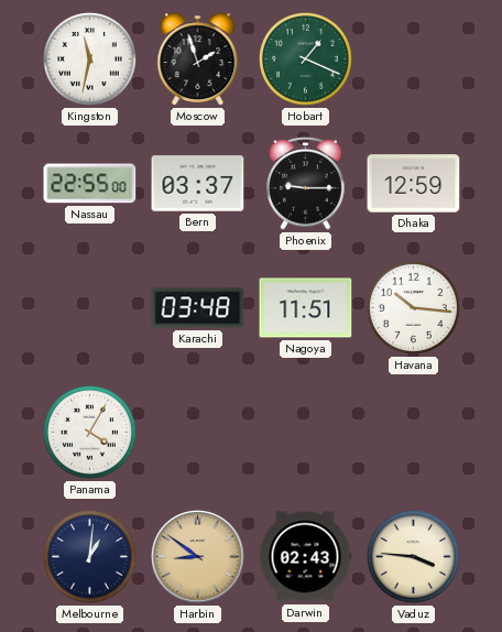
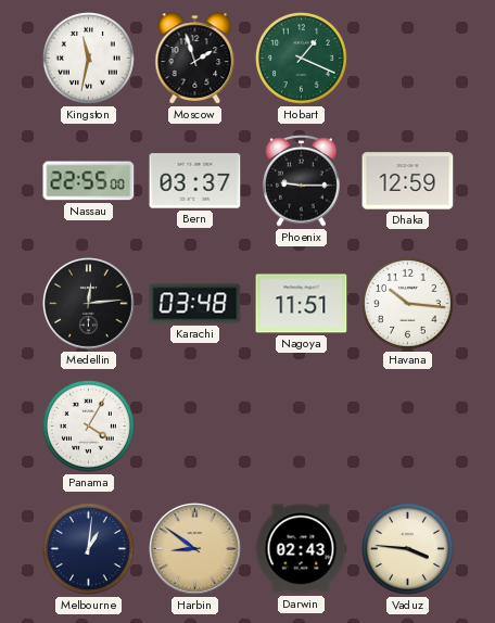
Medellin: none -> 12:14
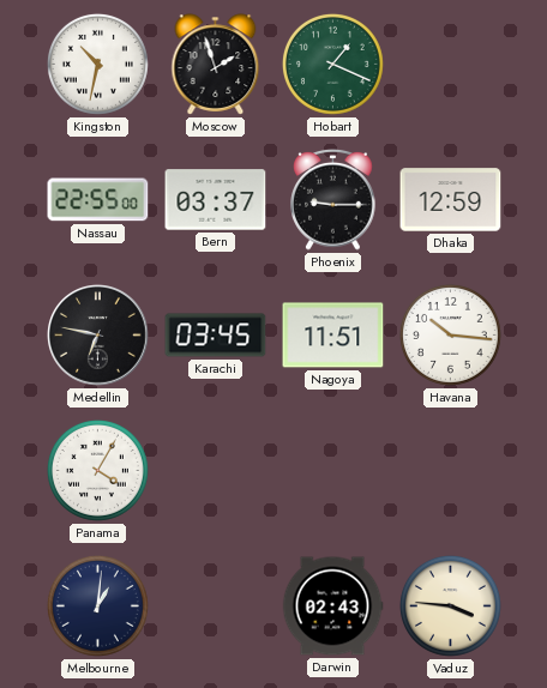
Kingston: 11:32 -> 10:32
Medellin: 12:14 -> 6:47
Karachi: 03:48 -> 03:45
Harbin: 8:51 -> none
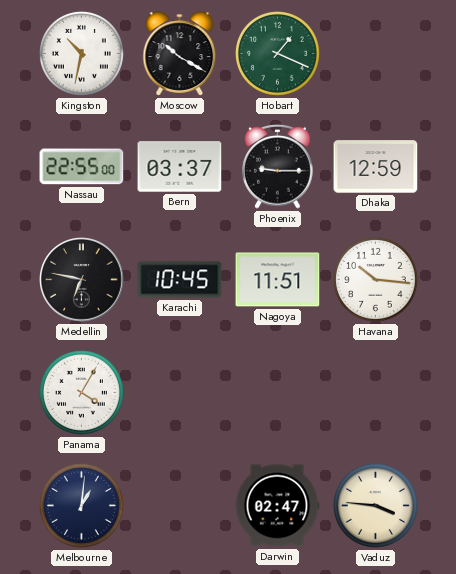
Moscow: 1:57 -> 10:20
Karachi: 03:45 -> 10:45
Darwin: 02:43 -> 02:47
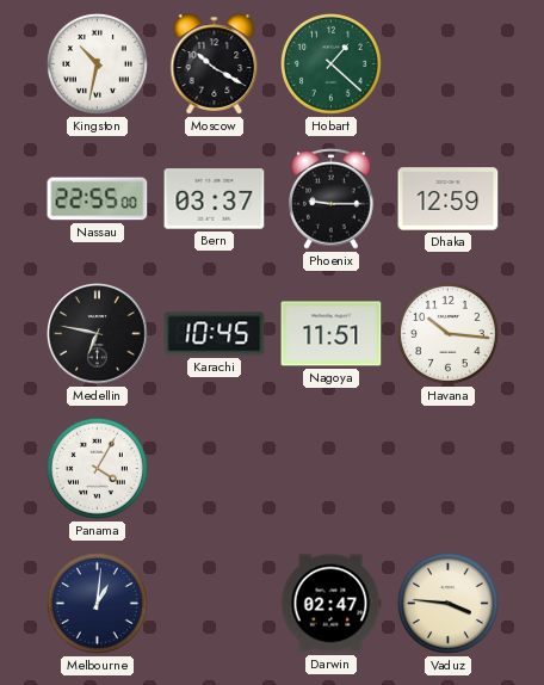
Hobart: 1:19 -> 1:22
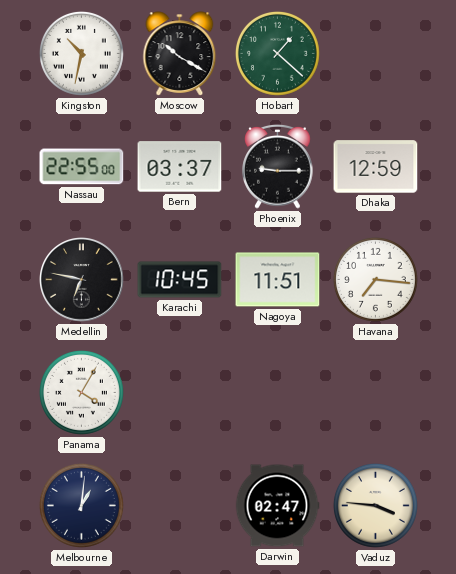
Havana: 10:16 -> 7:16
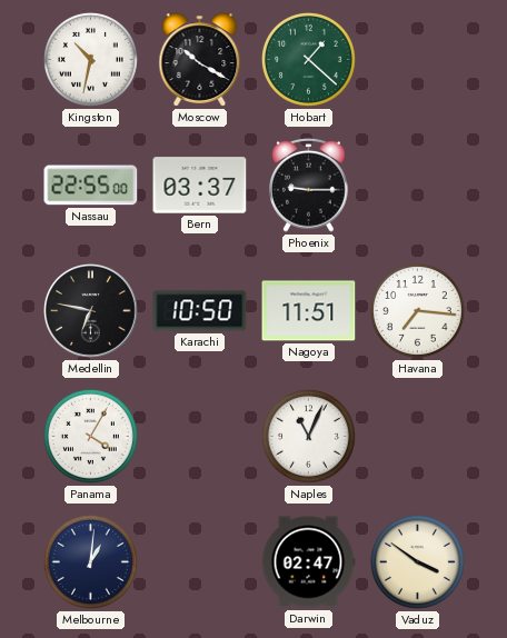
Dhaka: 12:59 -> none
Karachi: 10:45 -> 10:50
Naples: none -> 11:04
Vaduz: 3:46 -> 3:51
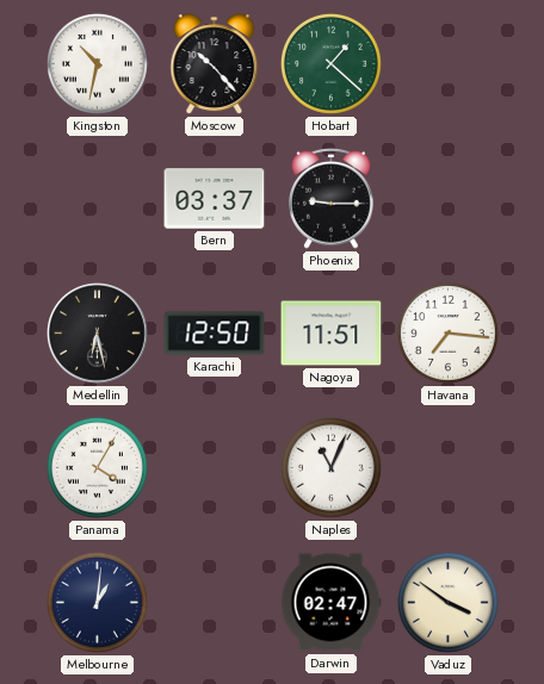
Moscow: 10:20 -> 10:23
Nassau: 22:55 -> none
Medellin: 6:47 -> 6:28
Karachi: 10:50 -> 12:50
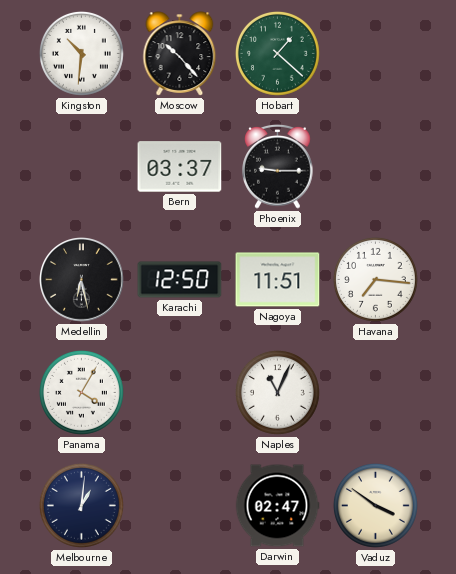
Kingston: 10:32 -> 10:31
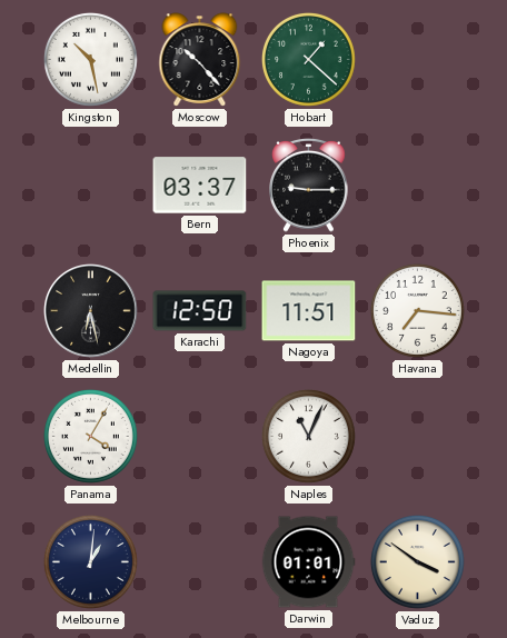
Kingston: 10:31 -> 10:28
Darwin: 02:47 -> 01:01
